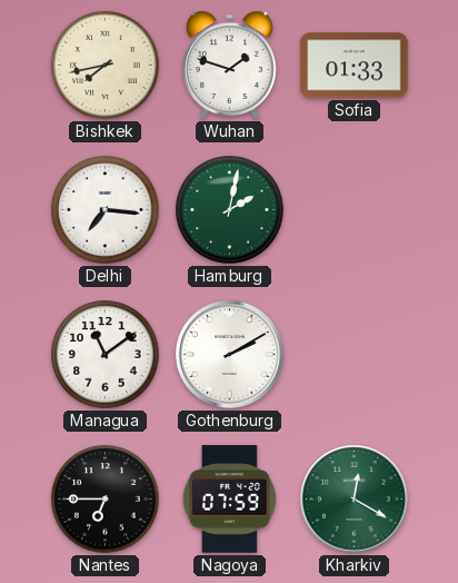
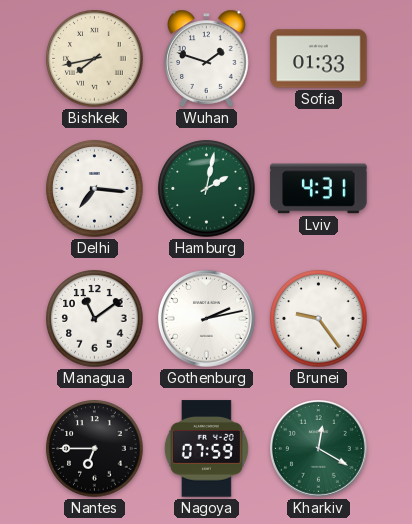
Lviv: none -> 4:31
Gothenburg: 2:10 -> 2:13
Brunei: none -> 9:24
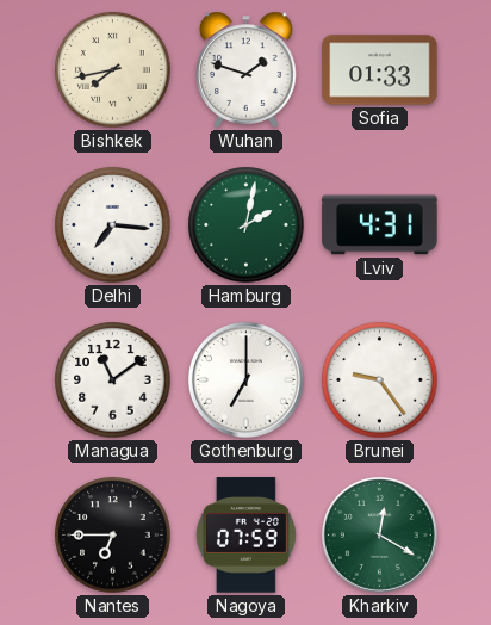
Gothenburg: 2:13 -> 7:00
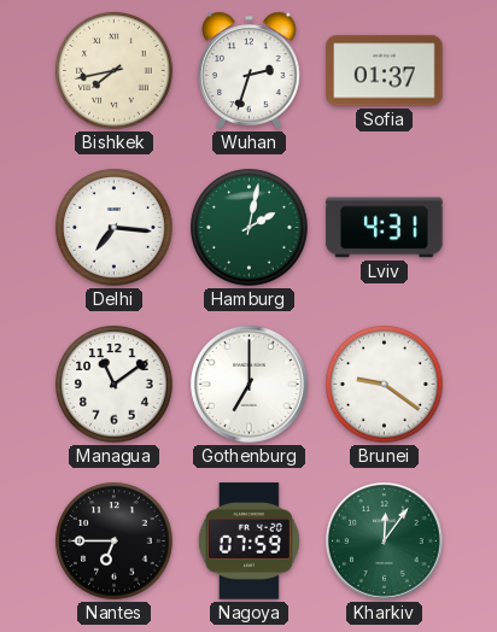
Wuhan: 1:48 -> 2:33
Sofia: 01:33 -> 01:37
Brunei: 9:24 -> 9:21
Kharkiv: 12:20 -> 12:06
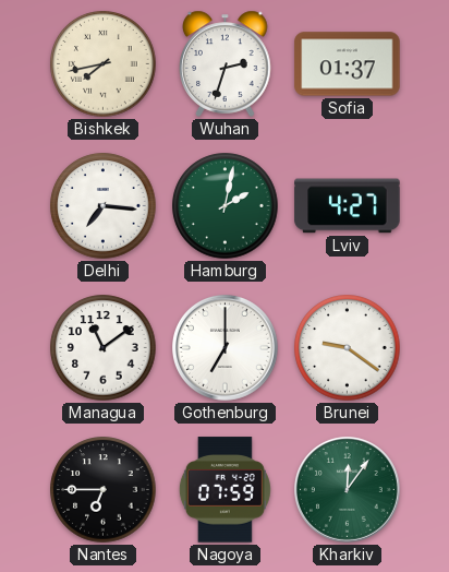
Lviv: 4:31 -> 4:27
